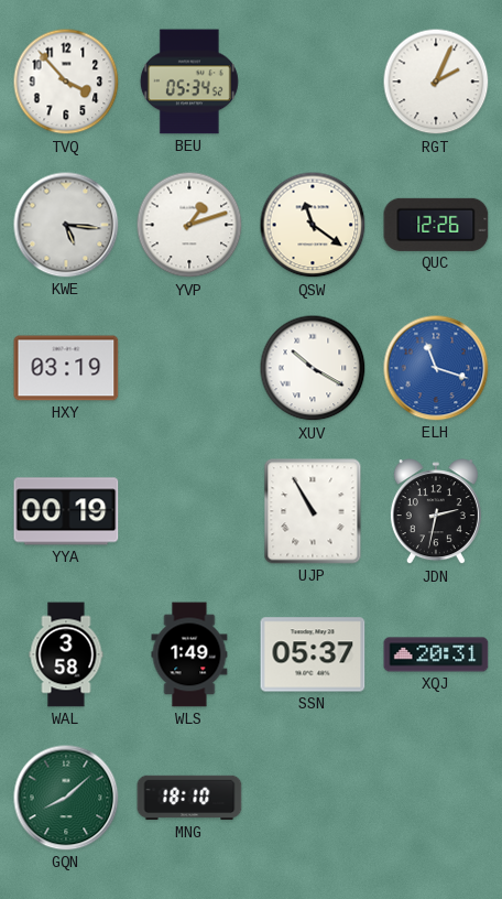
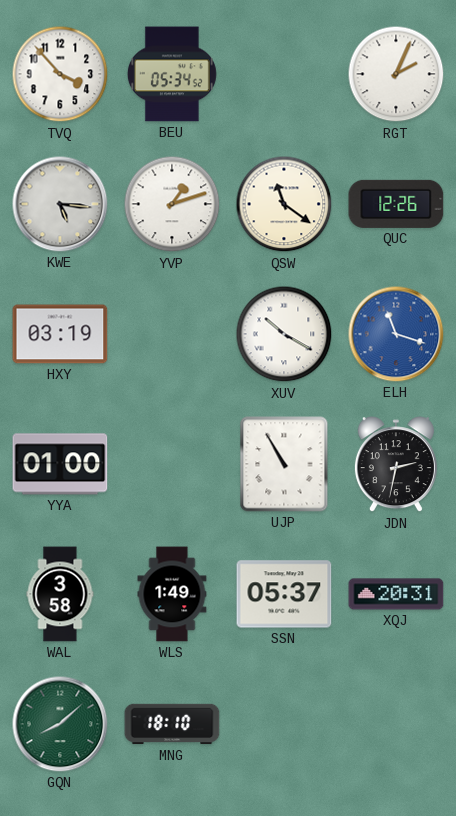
YYA: 00:19 -> 01:00
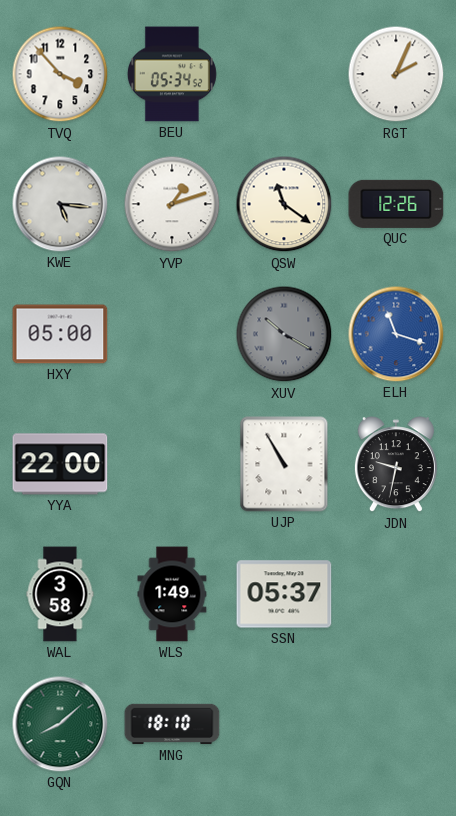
HXY: 03:19 -> 05:00
XUV dial: white -> grey
YYA: 01:00 -> 22:00
JDN: 2:32 -> 9:32
XQJ: 20:31 -> none
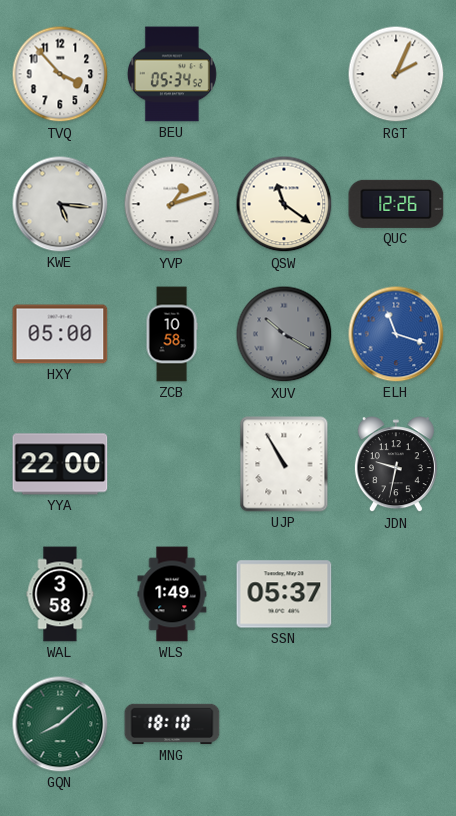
ZCB: none -> 10:58
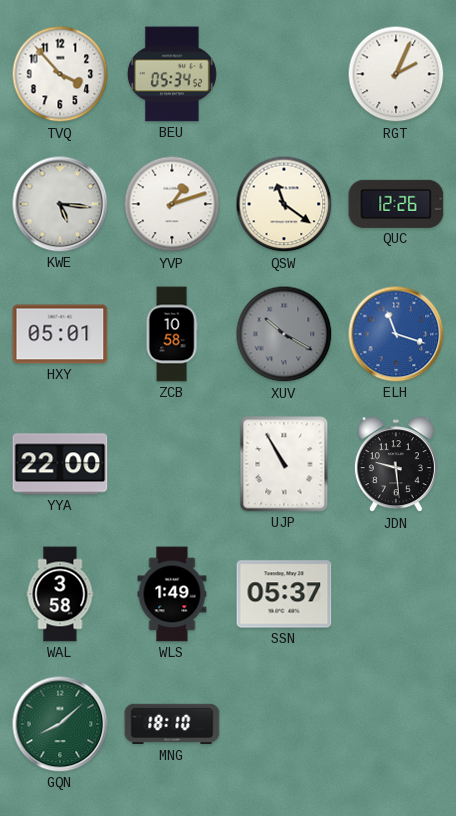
HXY: 05:00 -> 05:01
JDN: 9:32 -> 9:29
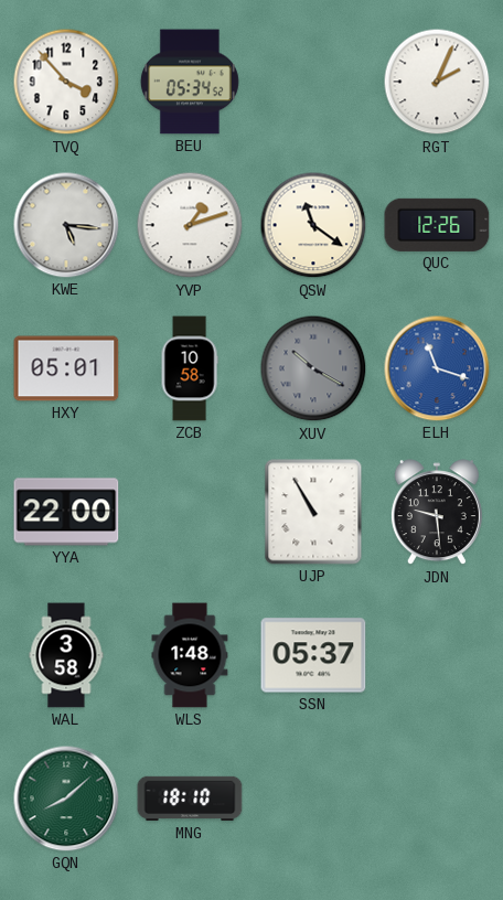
WLS: 1:49 -> 1:48
